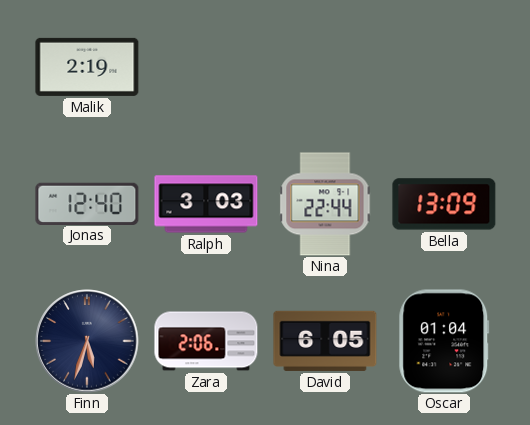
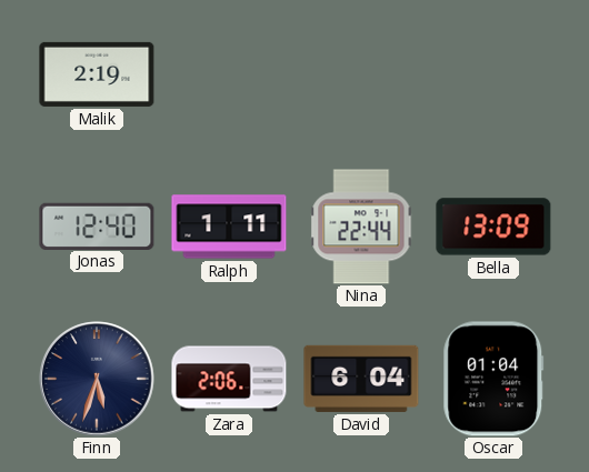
Ralph: 3:03 -> 1:11
David: 6:05 -> 6:04
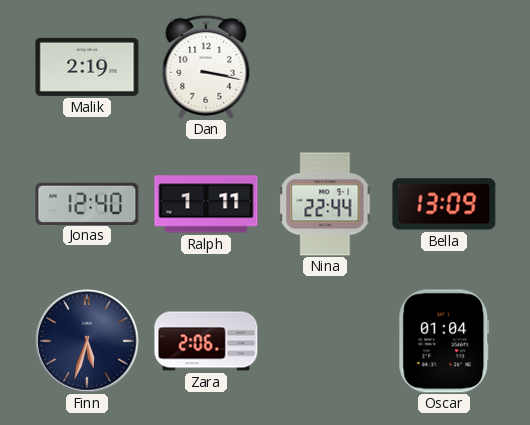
Dan: none -> 3:17
David: 6:04 -> none
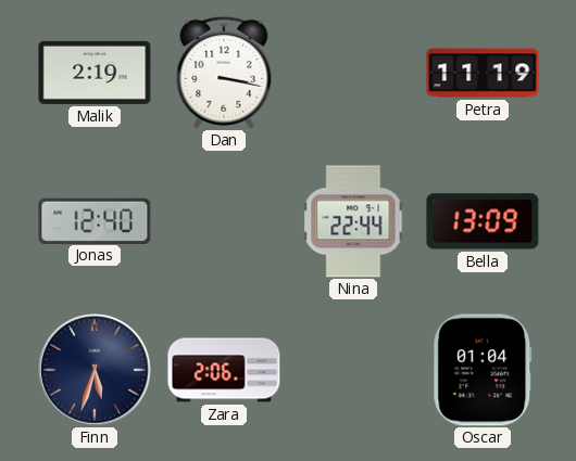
Petra: none -> 11:19
Ralph: 1:11 -> none
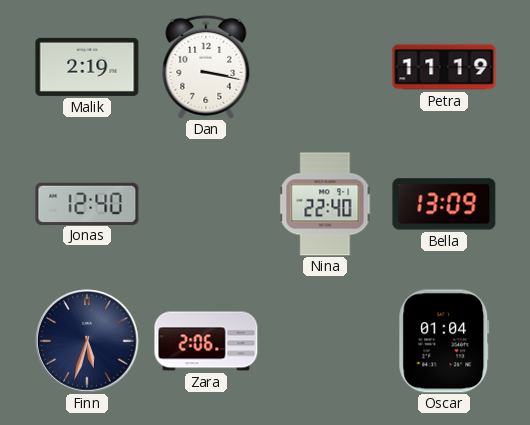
Nina: 22:44 -> 22:40
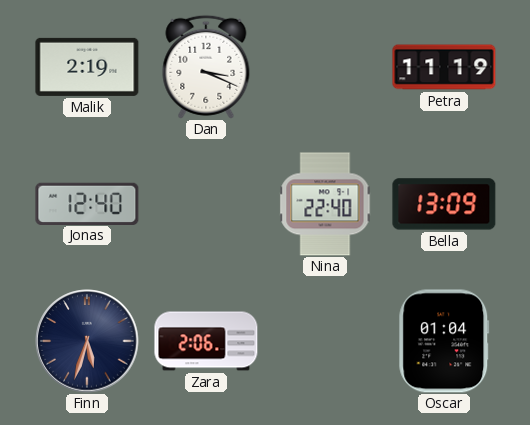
Dan: 3:17 -> 3:19
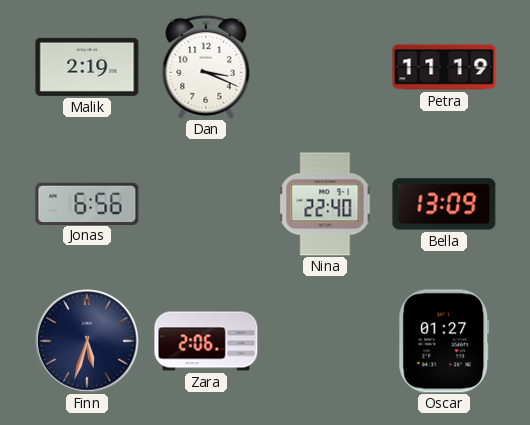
Jonas: 12:40 -> 6:56
Oscar: 01:04 -> 01:27
